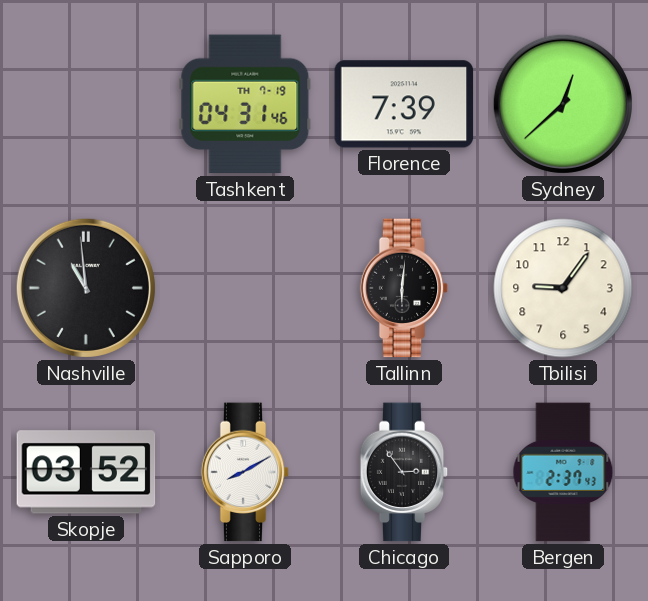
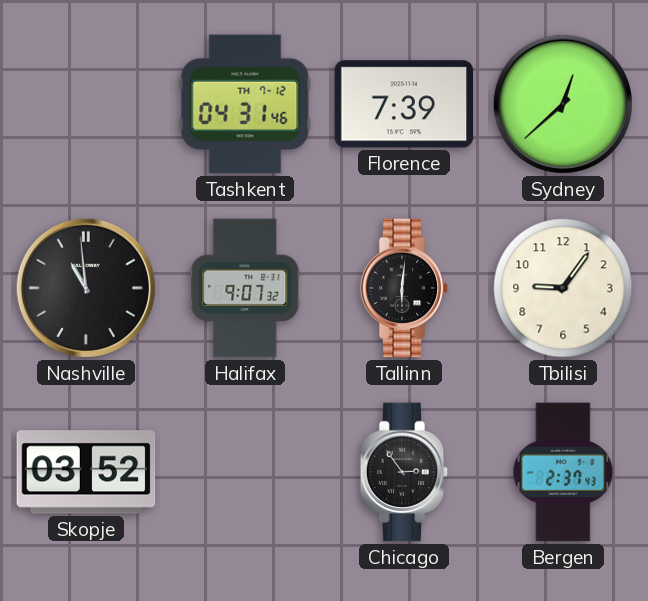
Tashkent date: TH 7-19 -> TH 7-12
Halifax: none -> 9:07
Sapporo: 8:10 -> none
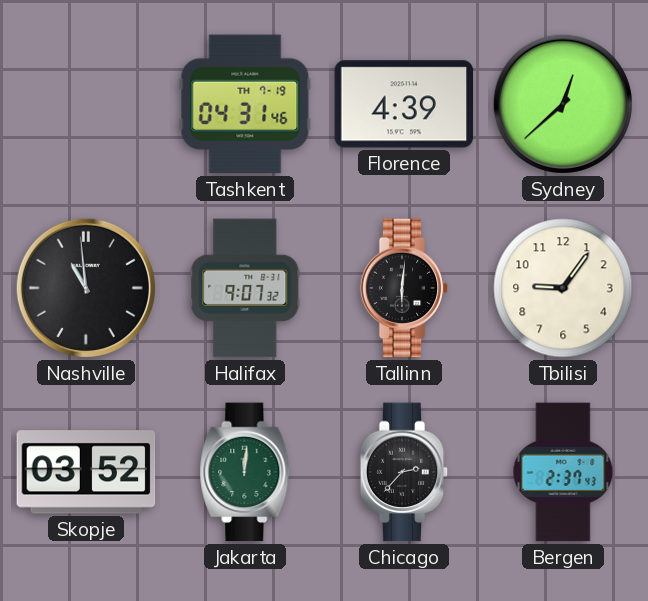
Tashkent date: TH 7-12 -> TH 7-19
Florence: 7:39 -> 4:39
Jakarta: none -> 12:01
Chicago: 2:54 -> 2:37
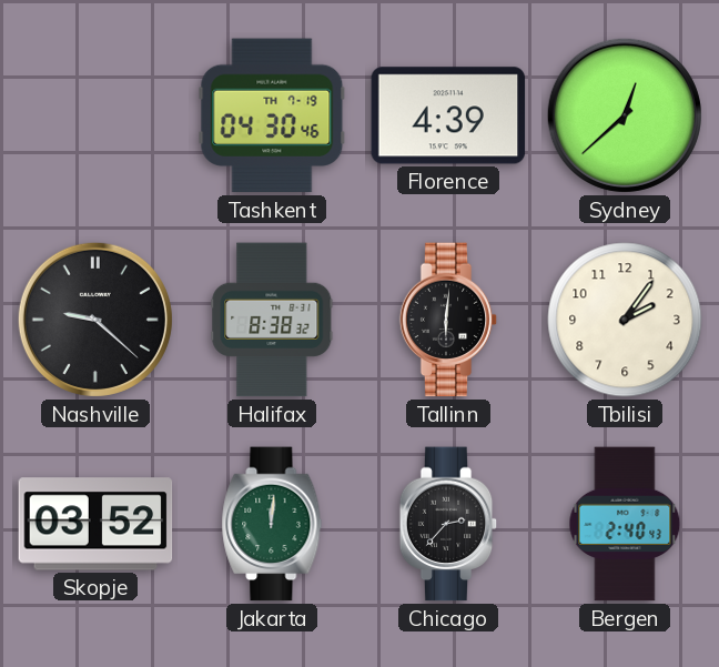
Tashkent: 04:31 -> 04:30
Nashville: 10:59 -> 9:22
Halifax: 9:07 -> 8:38
Tbilisi: 9:06 -> 2:06
Bergen: 2:37 -> 2:40
